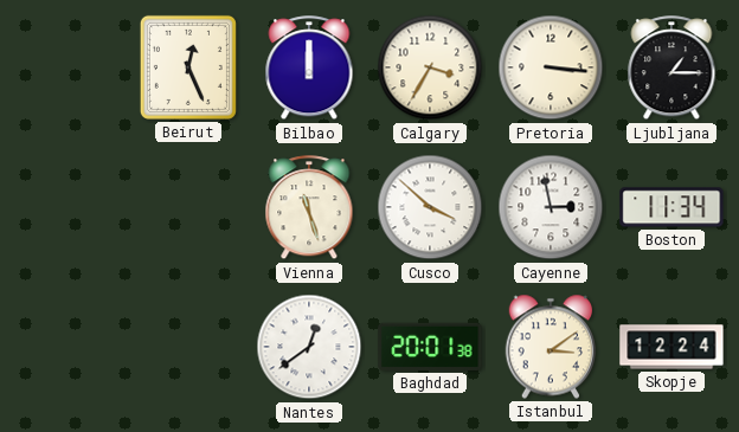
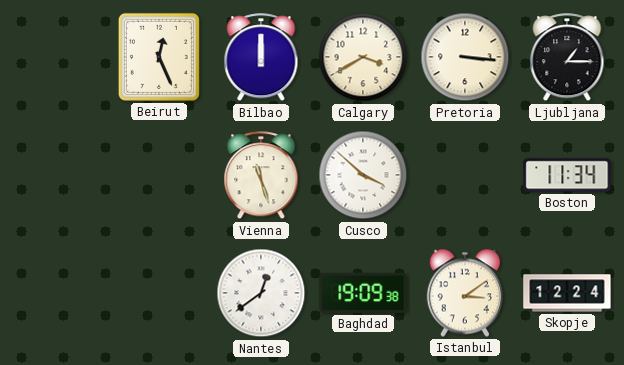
Calgary: 3:35 -> 3:40
Cayenne: 2:58 -> none
Baghdad: 20:01 -> 19:09
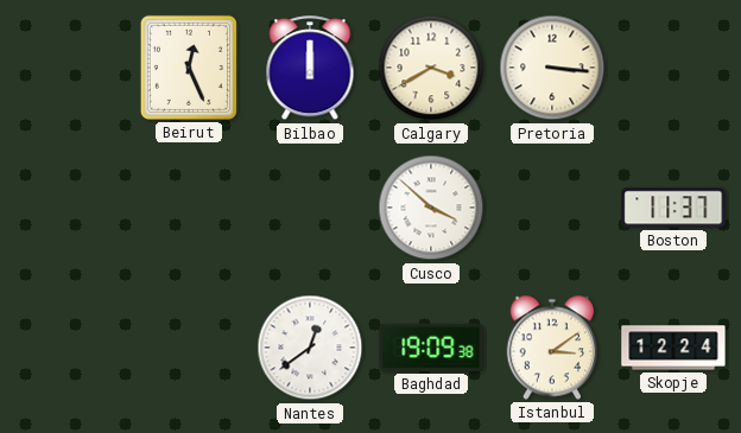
Ljubljana: 1:15 -> none
Vienna: 11:27 -> none
Boston: 11:34 -> 11:37
